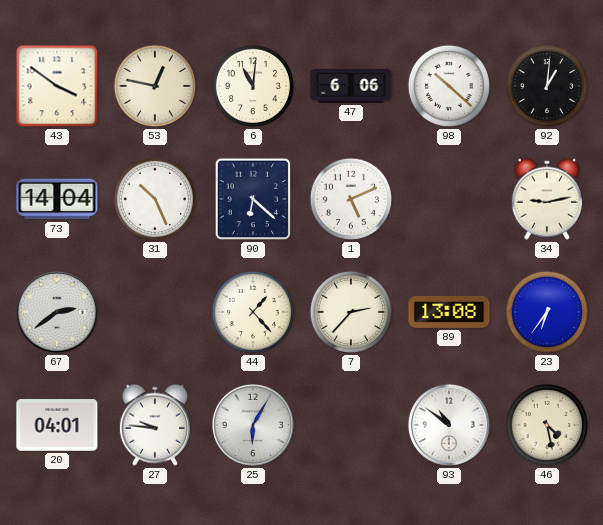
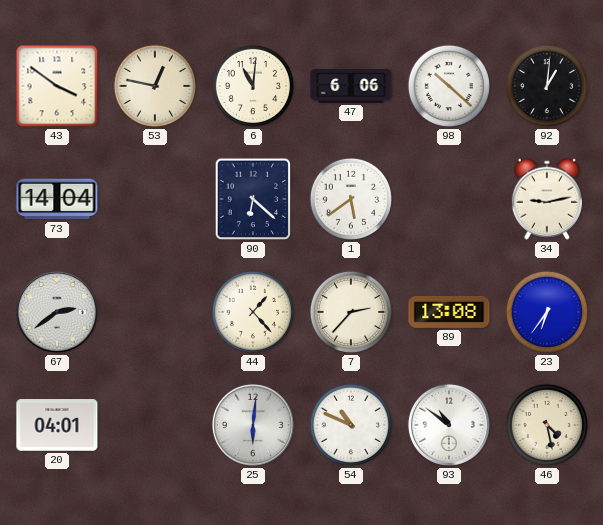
31: 10:26 -> none
1: 5:11 -> 5:39
27: 9:46 -> none
25: 6:05 -> 6:01
54: none -> 10:49
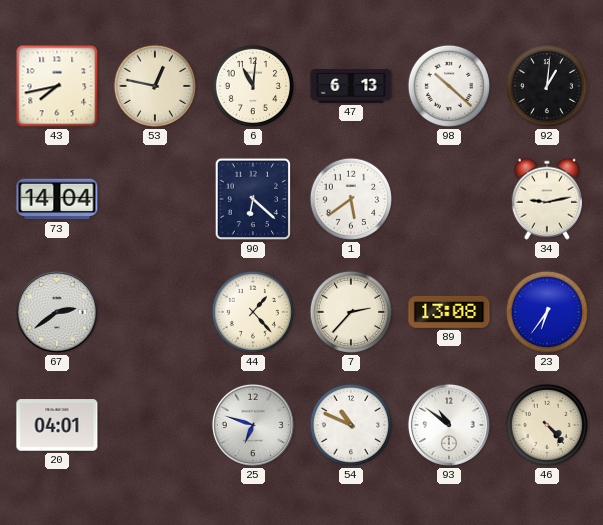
43: 3:51 -> 7:43
47: 6:06 -> 6:13
25: 6:01 -> 6:48
46: 4:28 -> 4:23
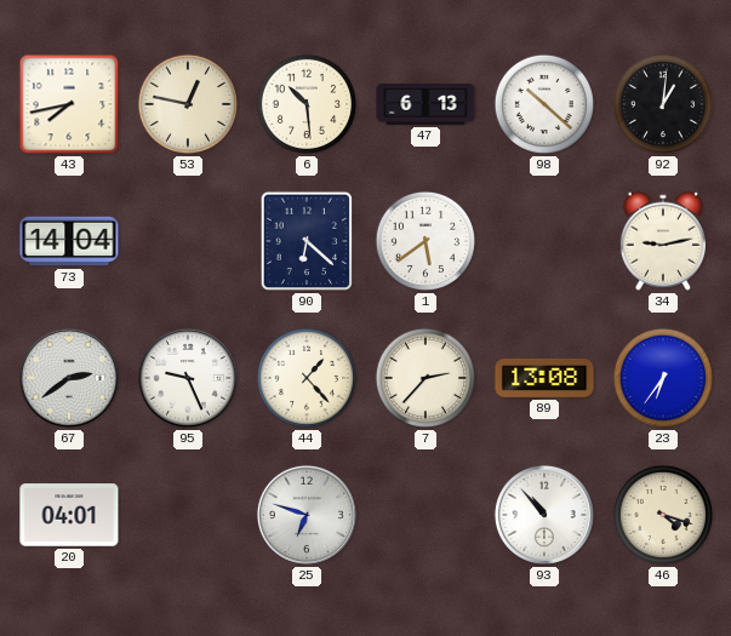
6: 11:01 -> 10:29
95: none -> 9:26
54: 10:49 -> none
93: 10:51 -> 10:53
46: 4:23 -> 4:18
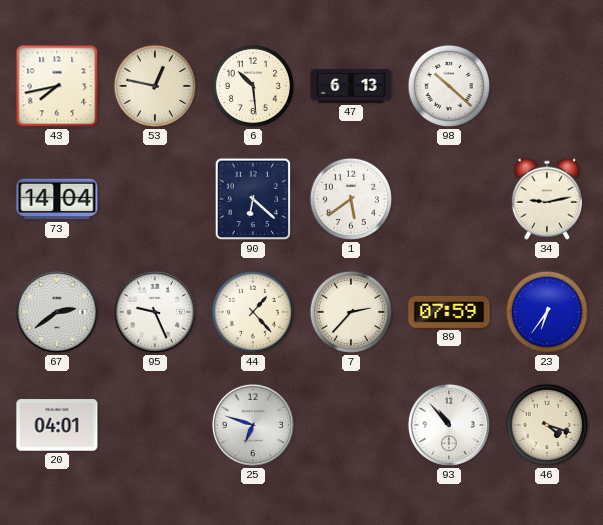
92: 1:01 -> none
89: 13:08 -> 07:59
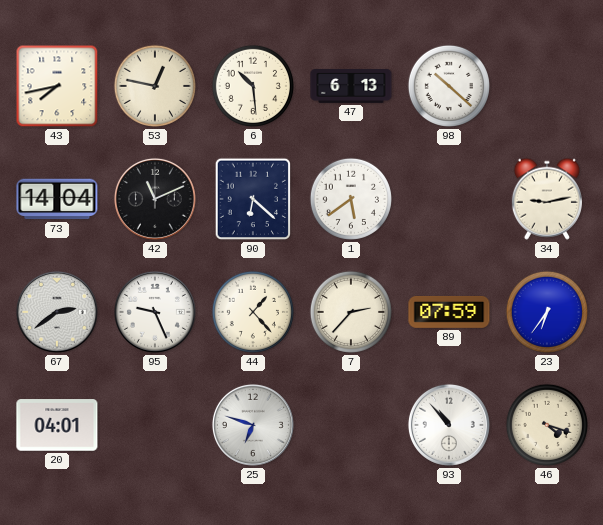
42: none -> 11:11
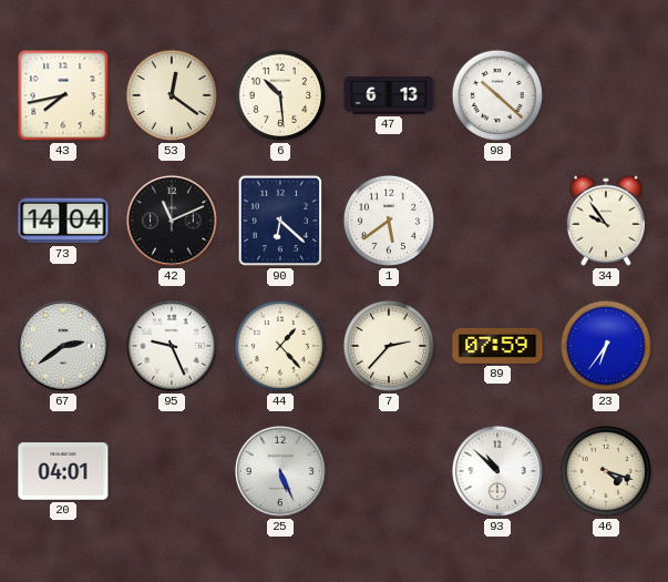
53: 12:47 -> 12:21
34: 9:13 -> 9:54
25: 6:48 -> 5:26
93: 10:53 -> 10:52
